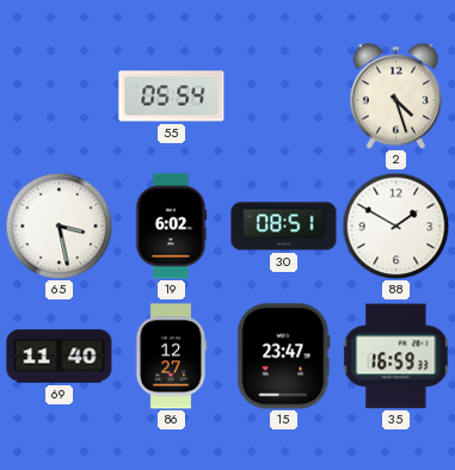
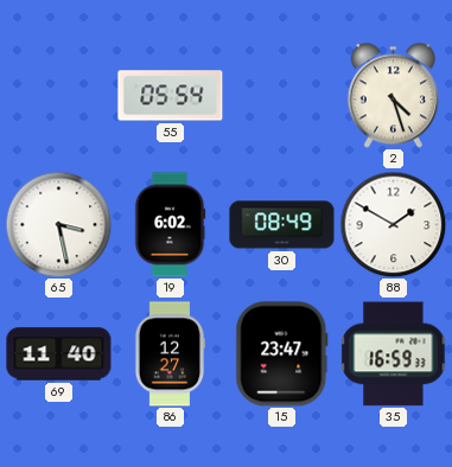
30: 08:51 -> 08:49
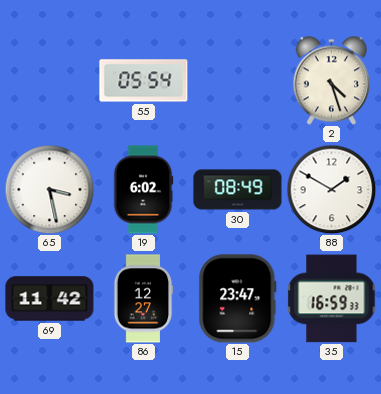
69: 11:40 -> 11:42
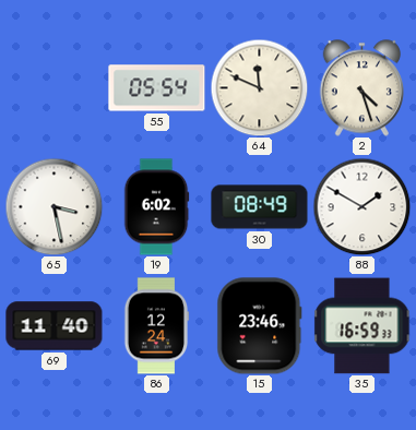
64: none -> 11:49
69: 11:42 -> 11:40
86: 12:27 -> 12:24
15: 23:47 -> 23:46
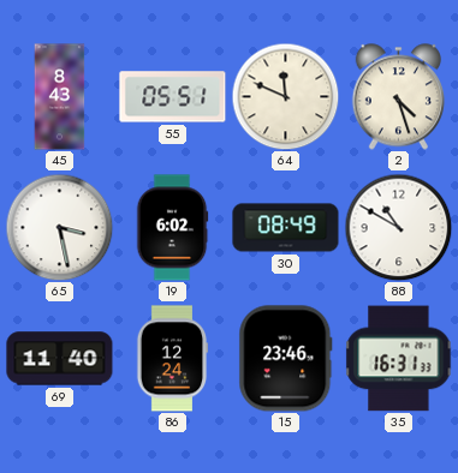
45: none -> 8:43
55: 05:54 -> 05:51
88: 1:50 -> 10:50
35: 16:59 -> 16:31
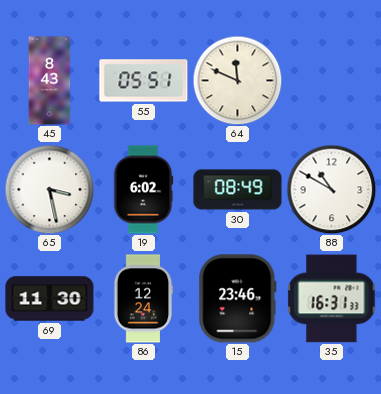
2: 4:27 -> none
69: 11:40 -> 11:30
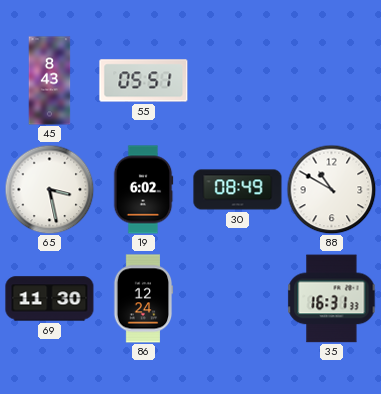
64: 11:49 -> none
15: 23:46 -> none
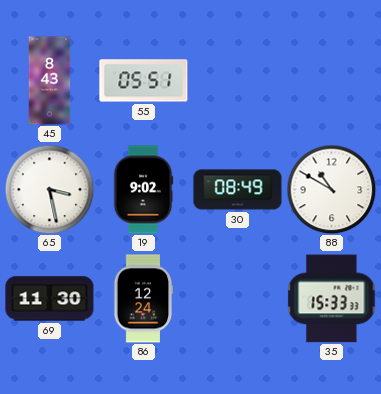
19: 6:02 -> 9:02
35: 16:31 -> 15:33
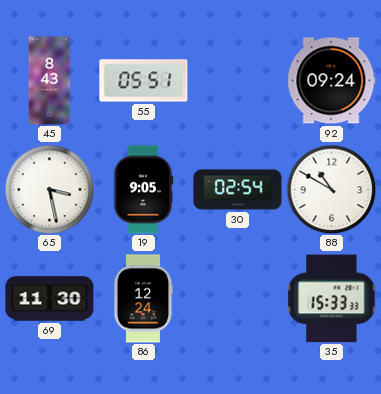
92: none -> 09:24
19: 9:02 -> 9:05
30: 08:49 -> 02:54
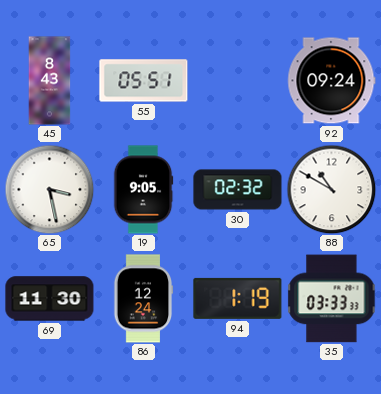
30: 02:54 -> 02:32
94: none -> 1:19
35: 15:33 -> 03:33
